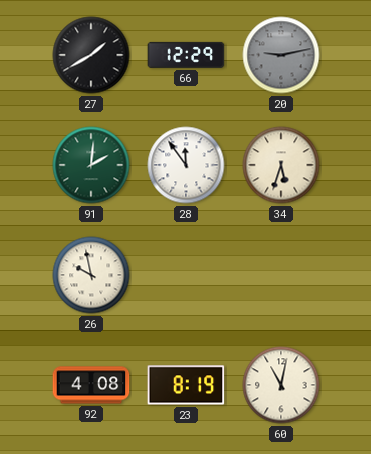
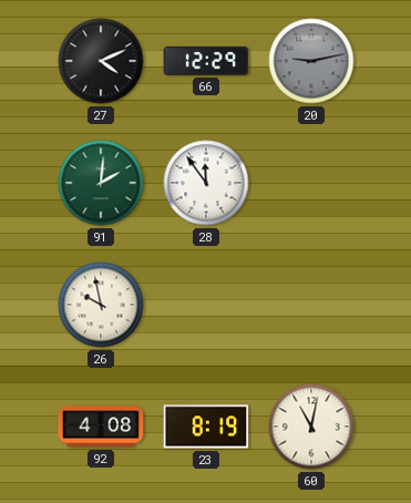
27: 1:40 -> 4:11
34: 5:33 -> none
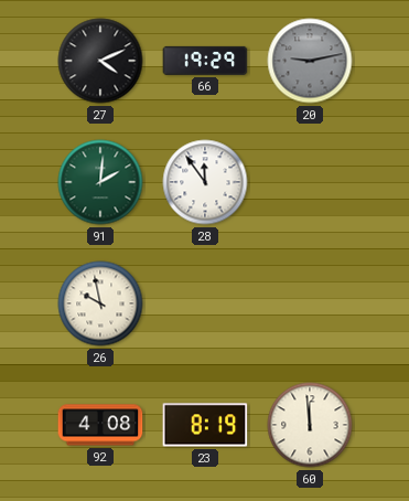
66: 12:29 -> 19:29
60: 11:02 -> 11:59
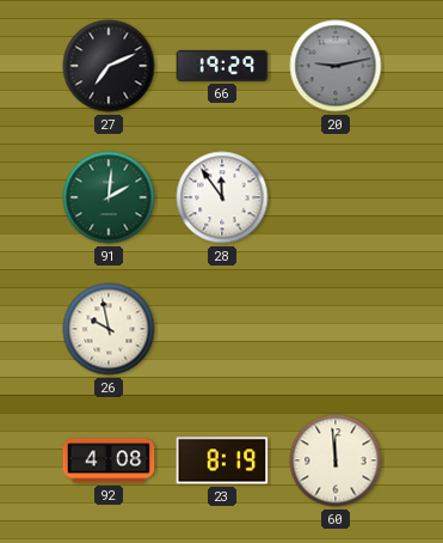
27: 4:11 -> 7:11
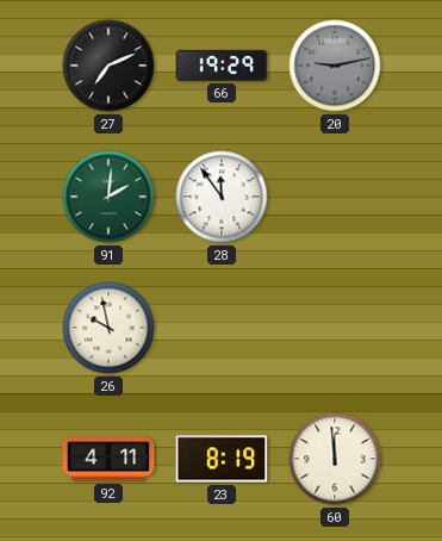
92: 4:08 -> 4:11
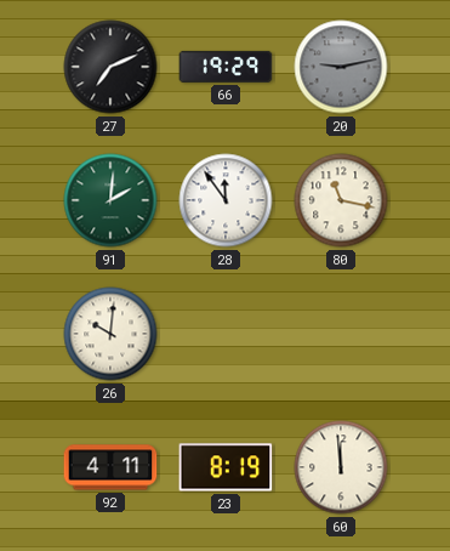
80: none -> 11:17
26: 9:58 -> 10:01
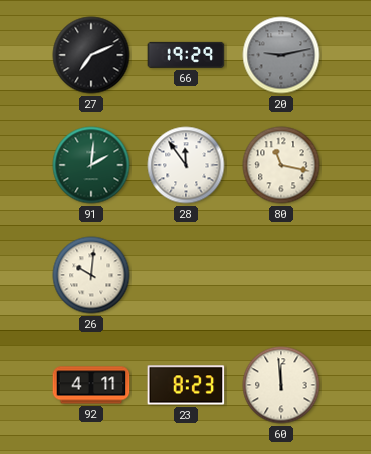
23: 8:19 -> 8:23
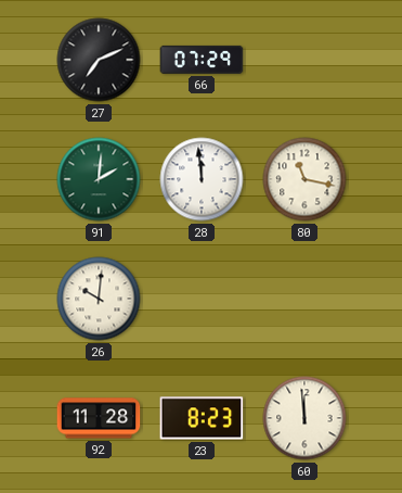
66: 19:29 -> 07:29
20: 9:13 -> none
28: 11:54 -> 11:59
92: 4:11 -> 11:28
